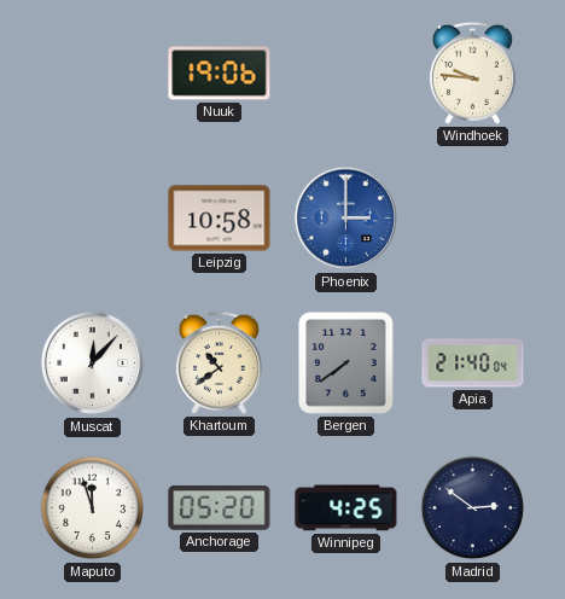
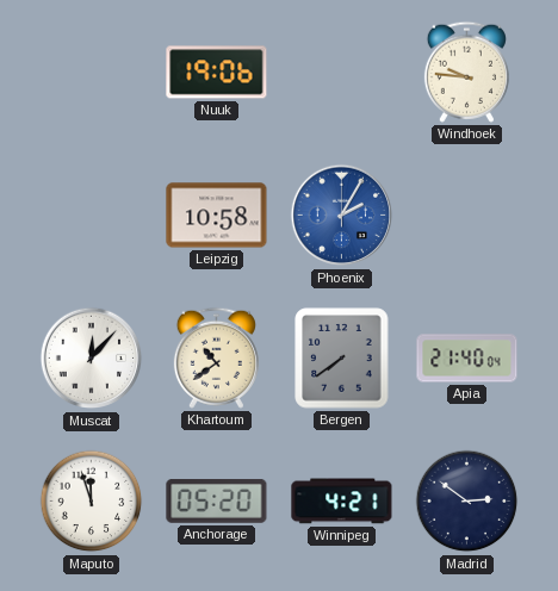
Phoenix: 3:00 -> 2:05
Winnipeg: 4:25 -> 4:21
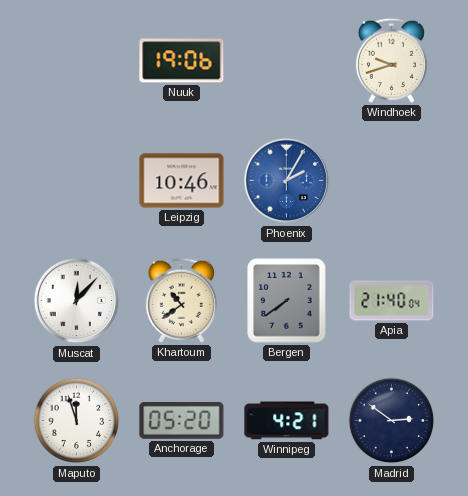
Windhoek: 9:46 -> 9:42
Leipzig: 10:58 -> 10:46
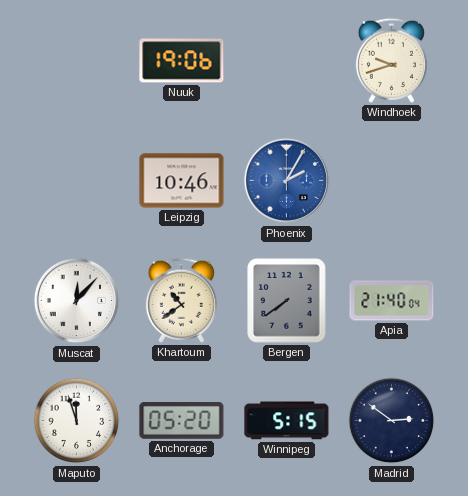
Winnipeg: 4:21 -> 5:15
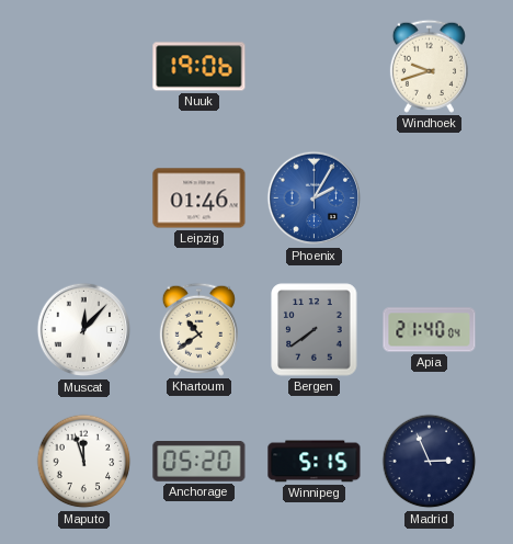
Leipzig: 10:46 -> 01:46
Madrid: 2:51 -> 2:56
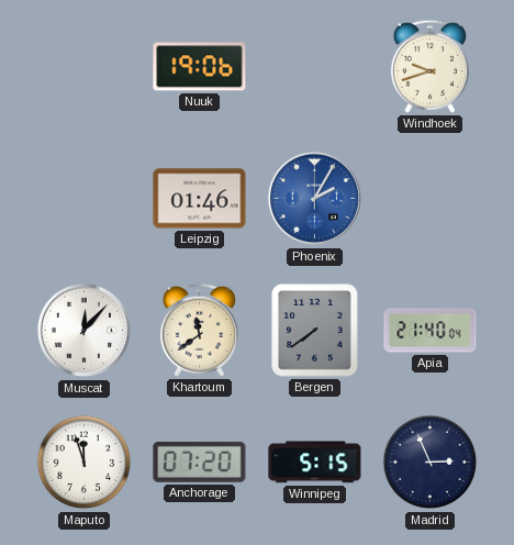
Khartoum: 10:39 -> 11:39
Anchorage: 05:20 -> 07:20
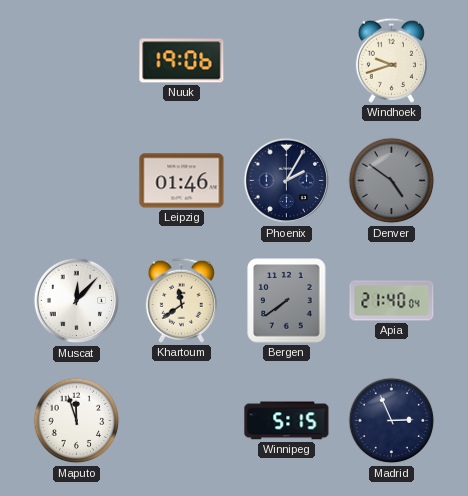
Phoenix dial: blue -> navy
Denver: none -> 4:51
Anchorage: 07:20 -> none
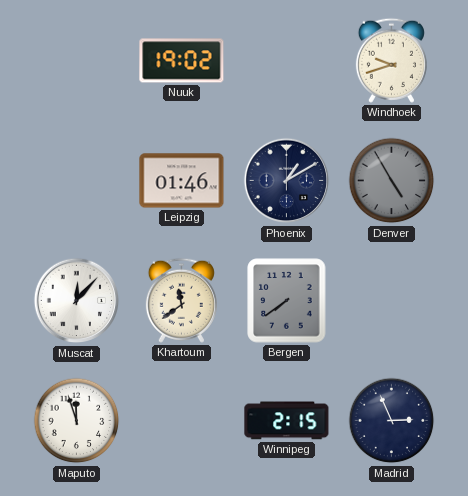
Nuuk: 19:06 -> 19:02
Phoenix: 2:05 -> 1:10
Denver: 4:51 -> 4:55
Apia: 21:40 -> none
Winnipeg: 5:15 -> 2:15
